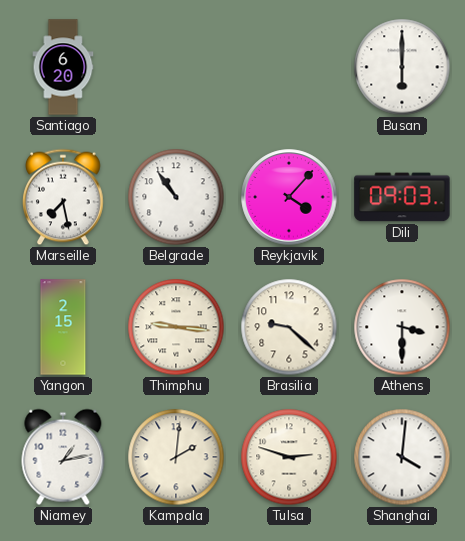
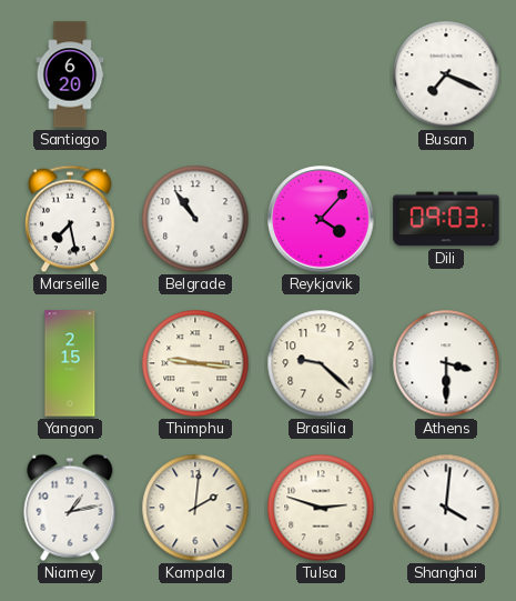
Busan: 6:00 -> 7:19
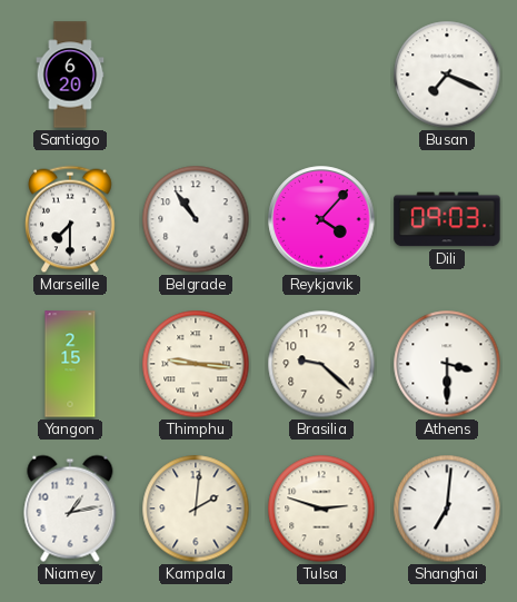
Marseille: 7:28 -> 7:30
Shanghai: 4:01 -> 7:01
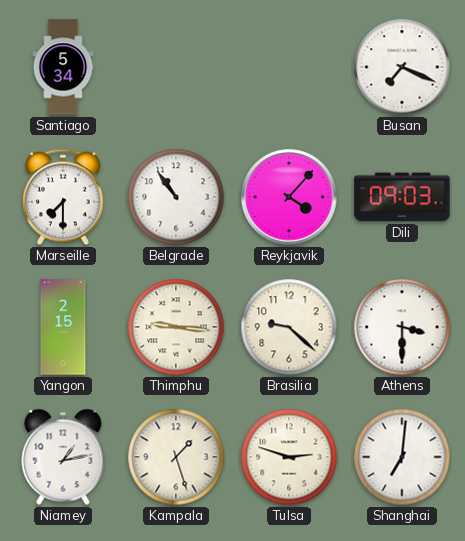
Santiago: 6:20 -> 5:34
Kampala: 2:01 -> 1:27
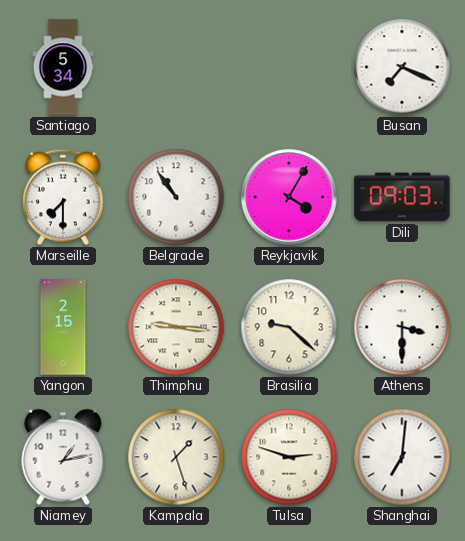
Reykjavik: 4:07 -> 4:05
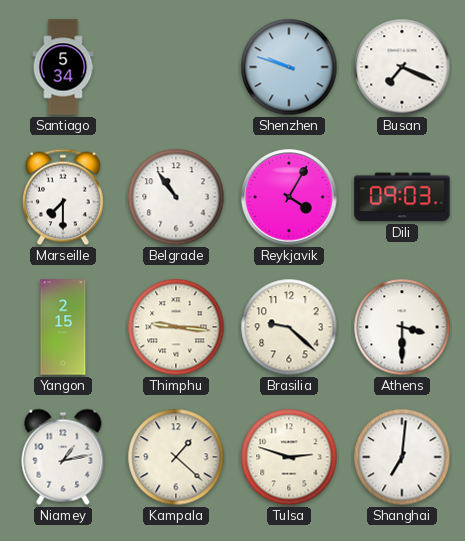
Shenzhen: none -> 9:48
Kampala: 1:27 -> 1:22
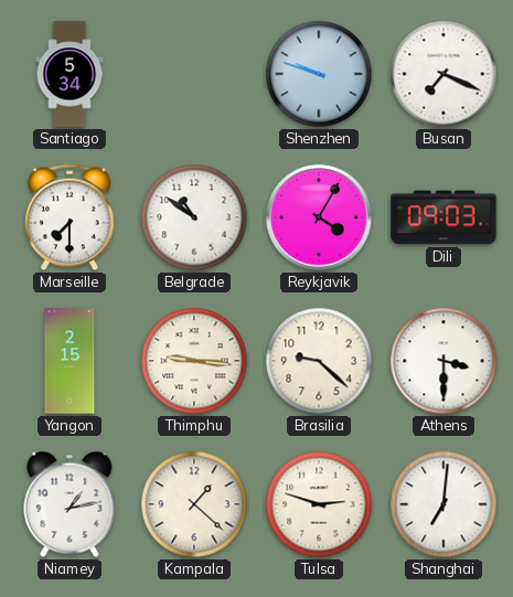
Belgrade: 10:54 -> 10:51
